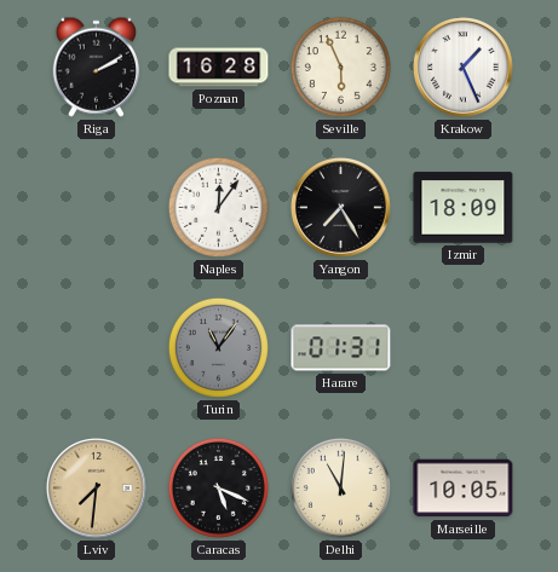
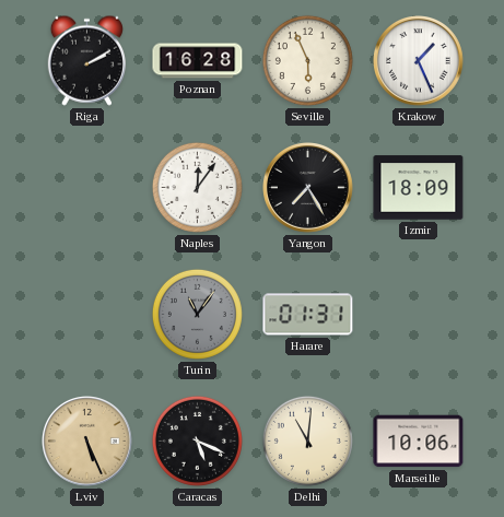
Lviv: 7:31 -> 5:26
Marseille: 10:05 -> 10:06
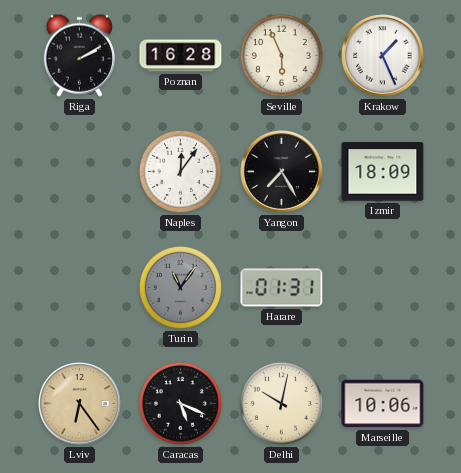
Lviv: 5:26 -> 6:24
Delhi: 11:01 -> 10:02
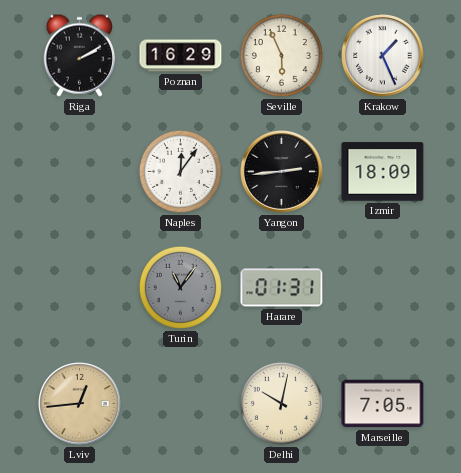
Poznan: 16:28 -> 16:29
Yangon: 7:25 -> 2:44
Lviv: 6:24 -> 12:44
Caracas: 5:19 -> none
Marseille: 10:06 -> 7:05
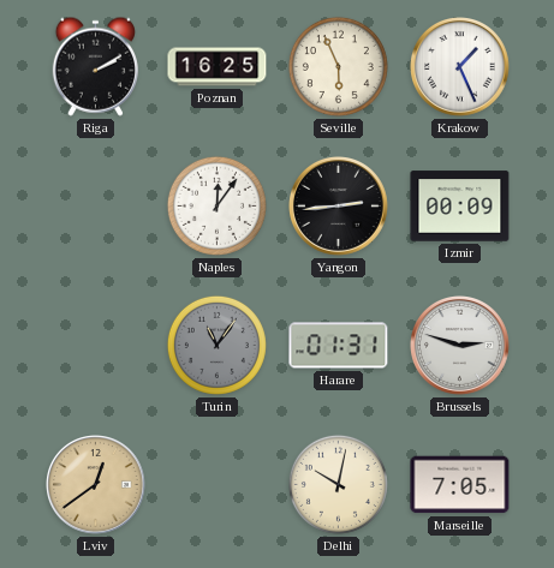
Poznan: 16:29 -> 16:25
Izmir: 18:09 -> 00:09
Brussels: none -> 2:48
Lviv: 12:44 -> 12:39
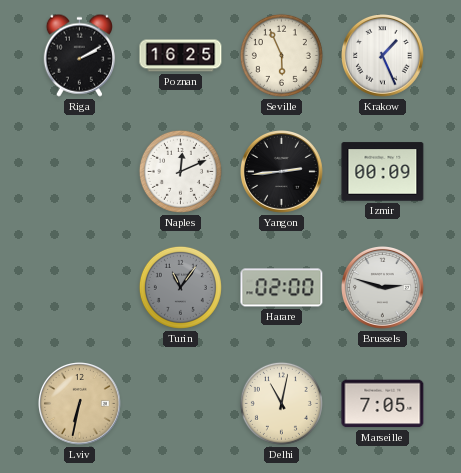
Naples: 12:06 -> 12:11
Harare: 01:31 -> 02:00
Lviv: 12:39 -> 6:32
Delhi: 10:02 -> 11:02
